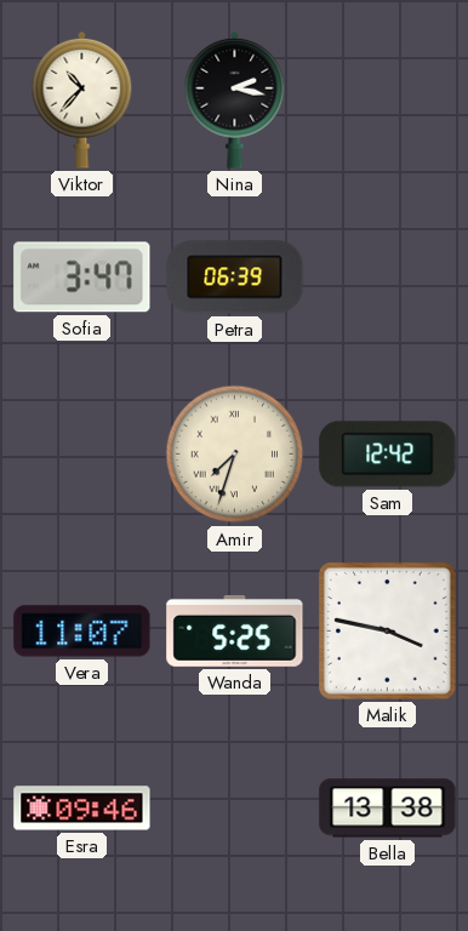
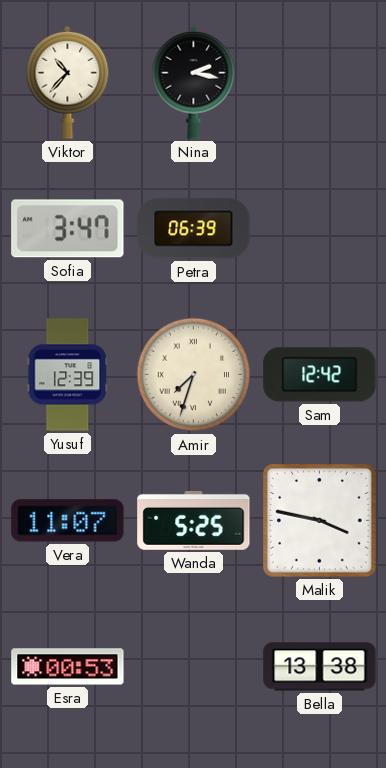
Yusuf: none -> 12:39
Esra: 09:46 -> 00:53
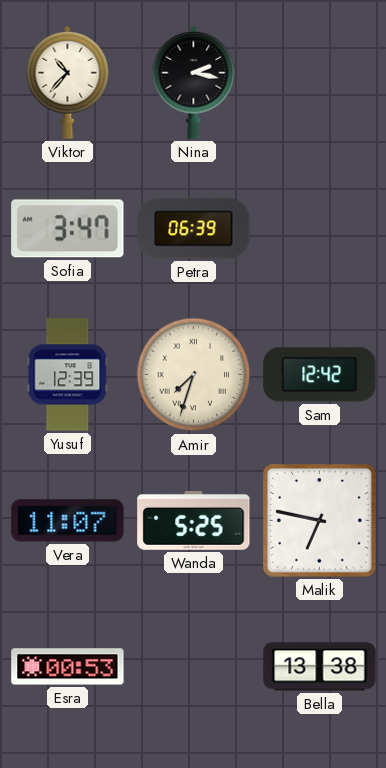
Malik: 3:47 -> 6:47
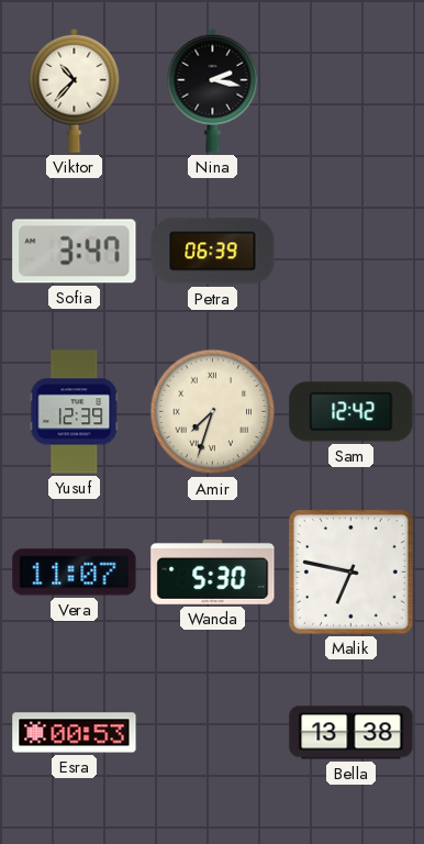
Wanda: 5:25 -> 5:30
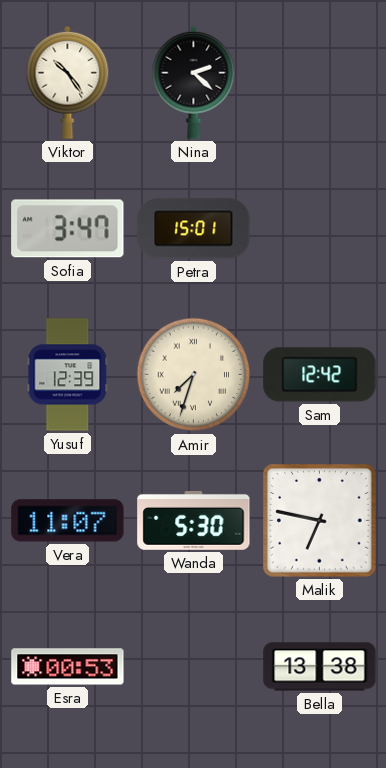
Viktor: 10:37 -> 10:24
Nina: 2:17 -> 2:22
Petra: 06:39 -> 15:01
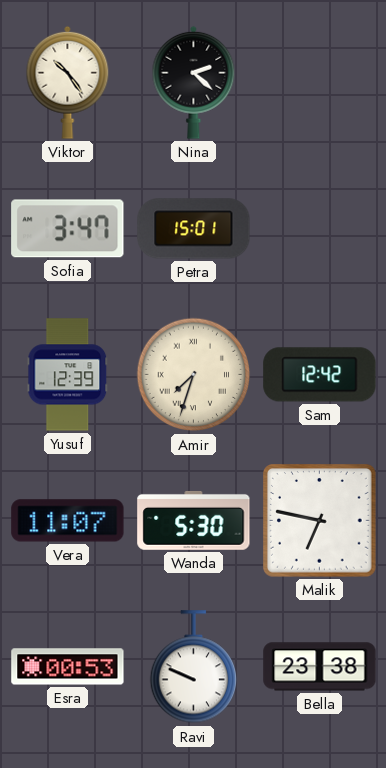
Ravi: none -> 9:49
Bella: 13:38 -> 23:38
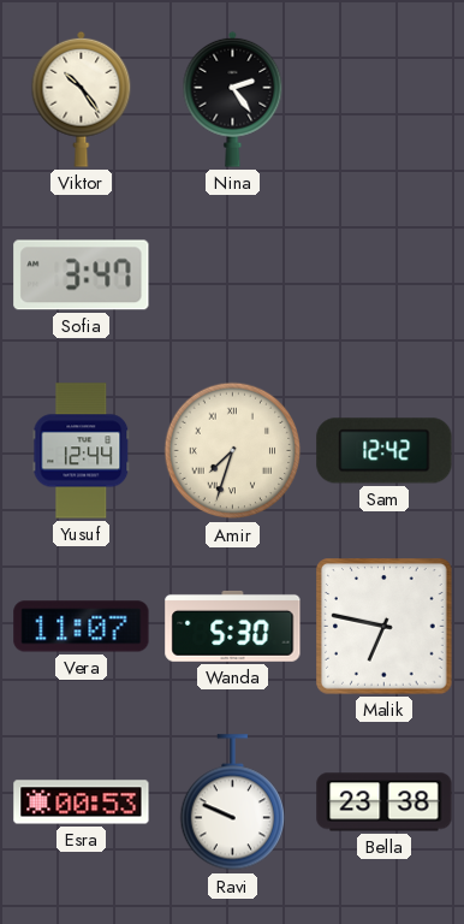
Nina: 2:22 -> 2:24
Petra: 15:01 -> none
Yusuf: 12:39 -> 12:44
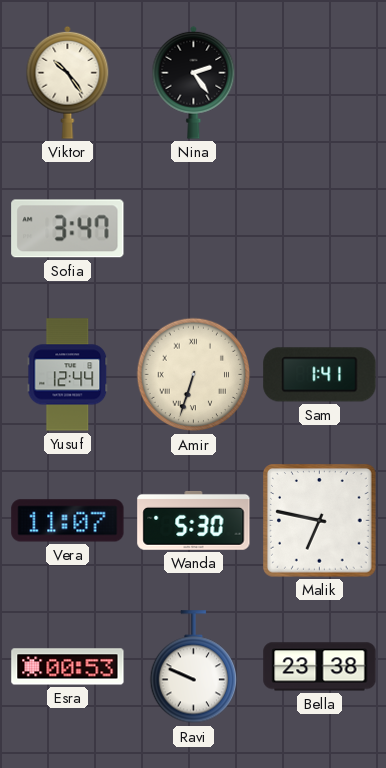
Amir: 7:33 -> 6:33
Sam: 12:42 -> 1:41
